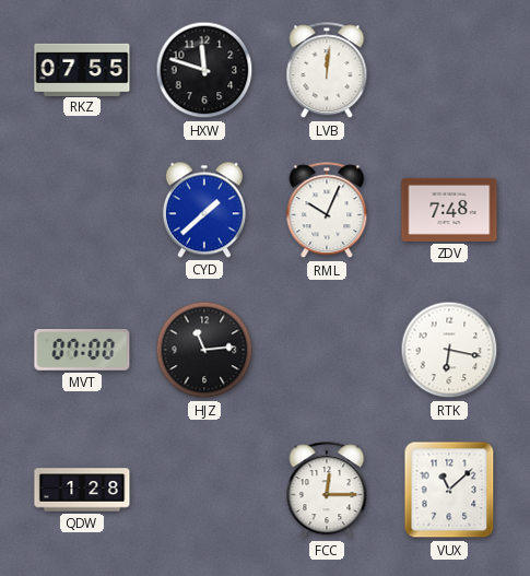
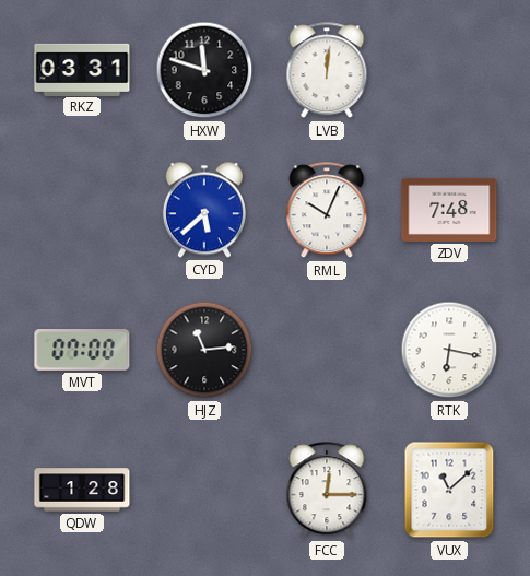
RKZ: 07:55 -> 03:31
CYD: 1:38 -> 5:38
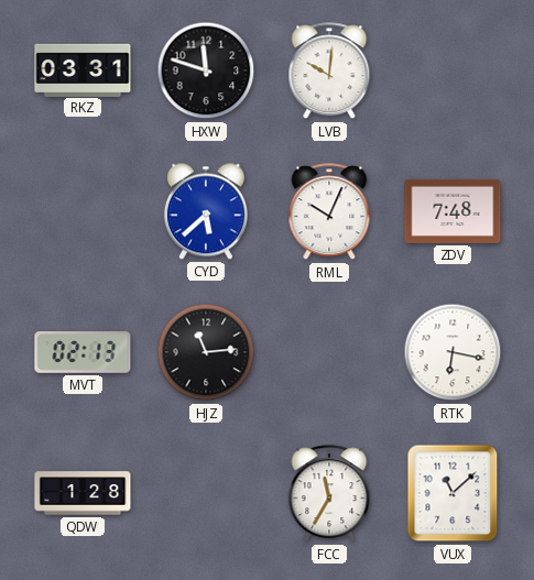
LVB: 12:01 -> 10:01
MVT: 07:00 -> 02:13
FCC: 12:15 -> 11:35
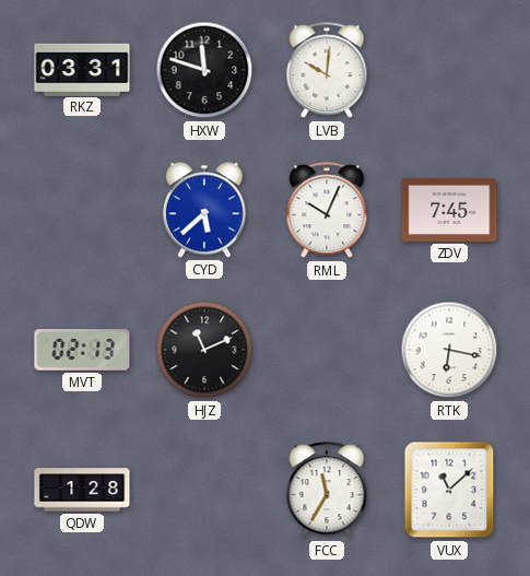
ZDV: 7:48 -> 7:45
HJZ: 11:14 -> 11:11
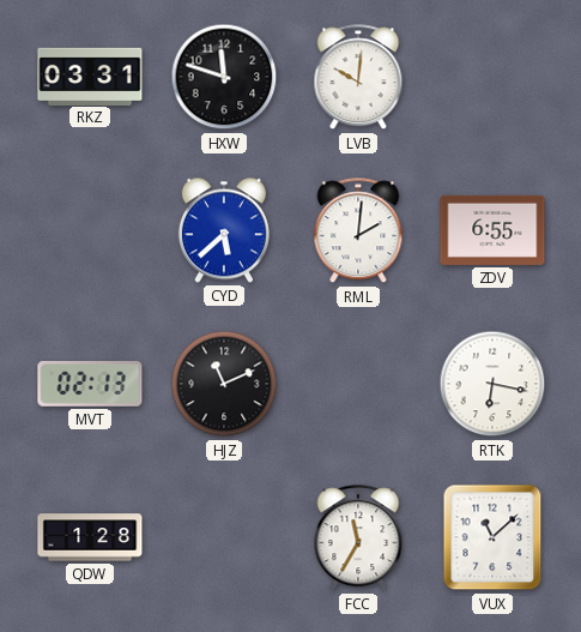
RML: 10:04 -> 2:01
ZDV: 7:45 -> 6:55
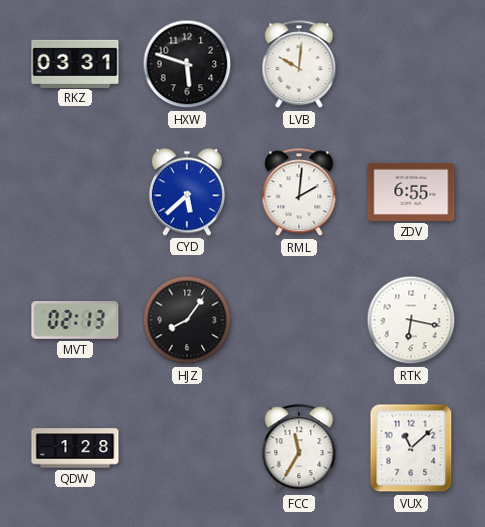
HXW: 11:48 -> 5:48
HJZ: 11:11 -> 8:06
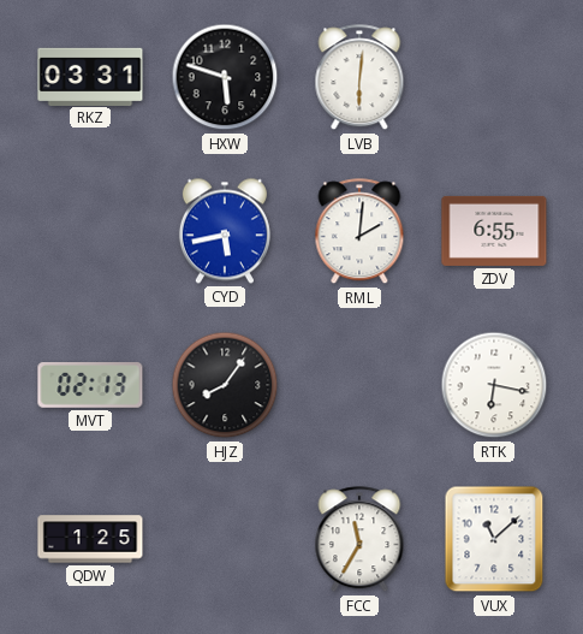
LVB: 10:01 -> 6:01
CYD: 5:38 -> 5:43
QDW: 1:28 -> 1:25
